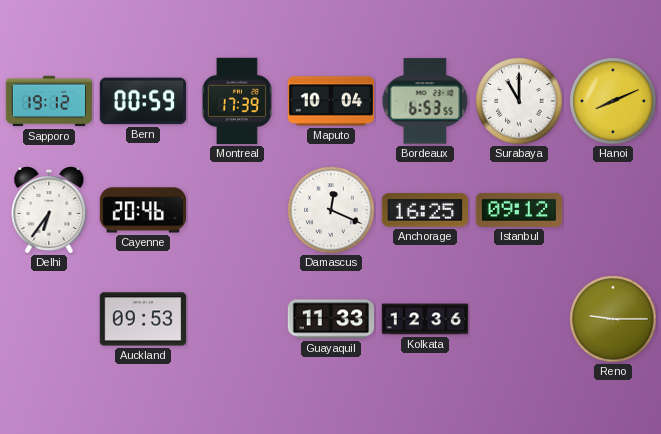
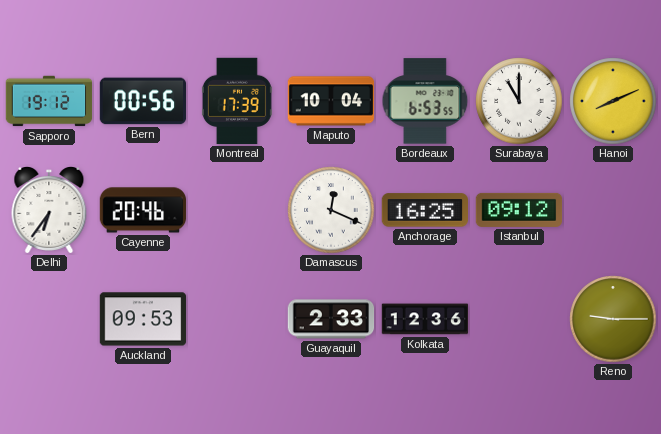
Bern: 00:59 -> 00:56
Guayaquil: 11:33 -> 2:33
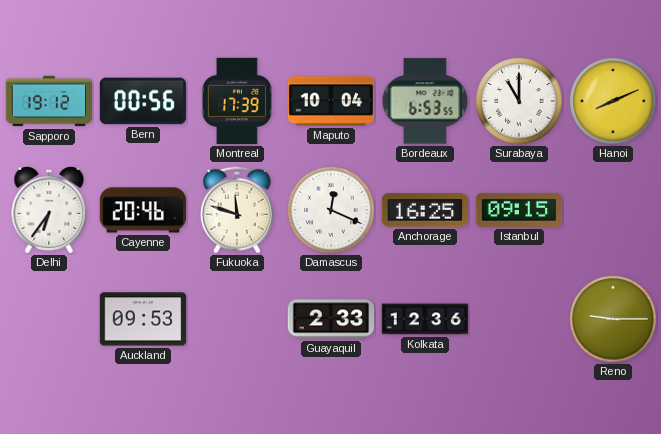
Fukuoka: none -> 11:48
Istanbul: 09:12 -> 09:15
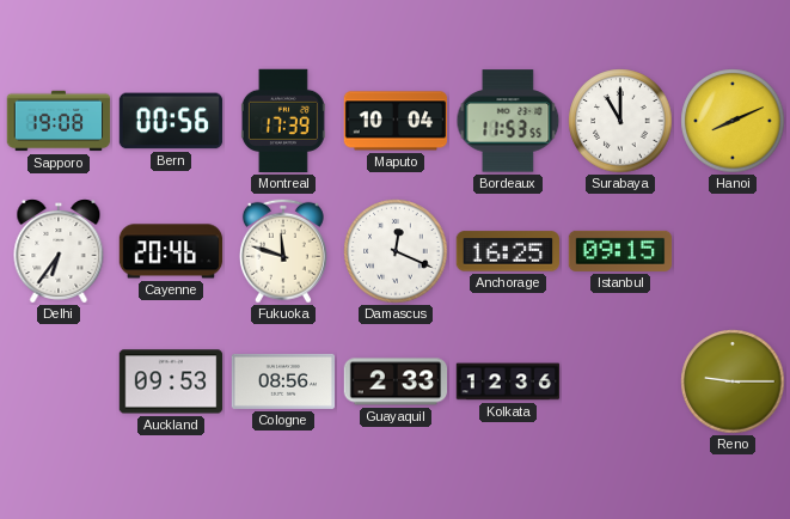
Sapporo: 19:12 -> 19:08
Bordeaux: 6:53 -> 11:53
Cologne: none -> 08:56
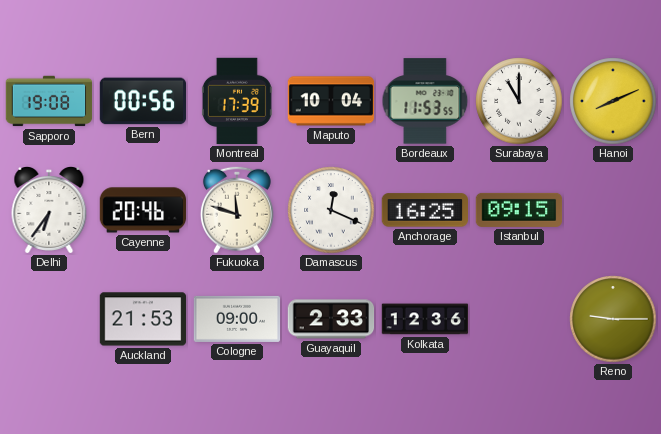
Auckland: 09:53 -> 21:53
Cologne: 08:56 -> 09:00
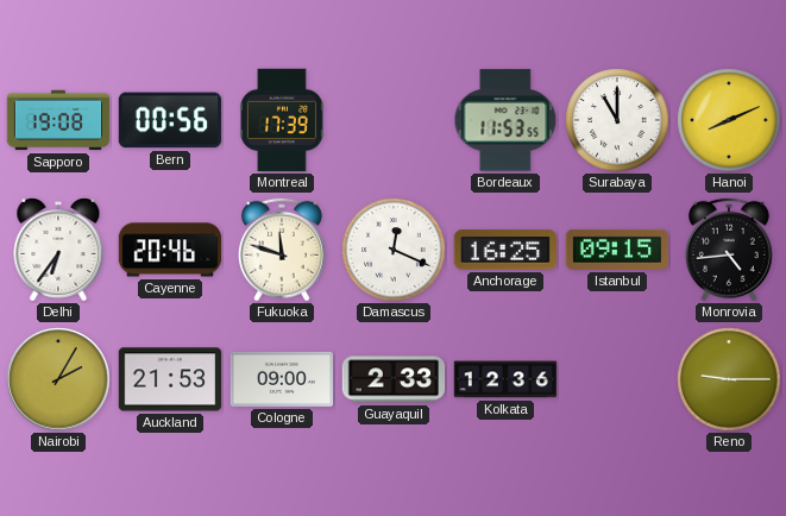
Maputo: 10:04 -> none
Monrovia: none -> 4:44
Nairobi: none -> 2:05
